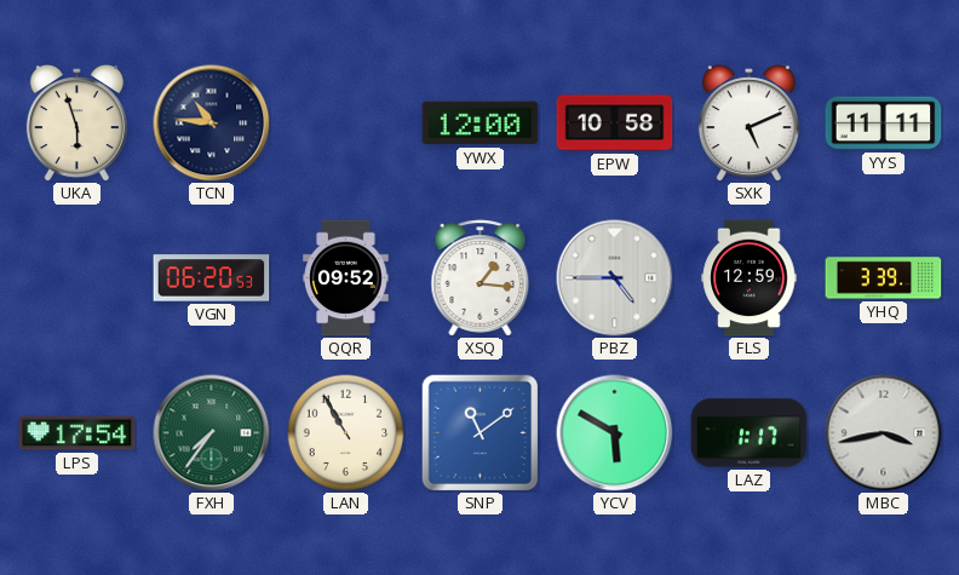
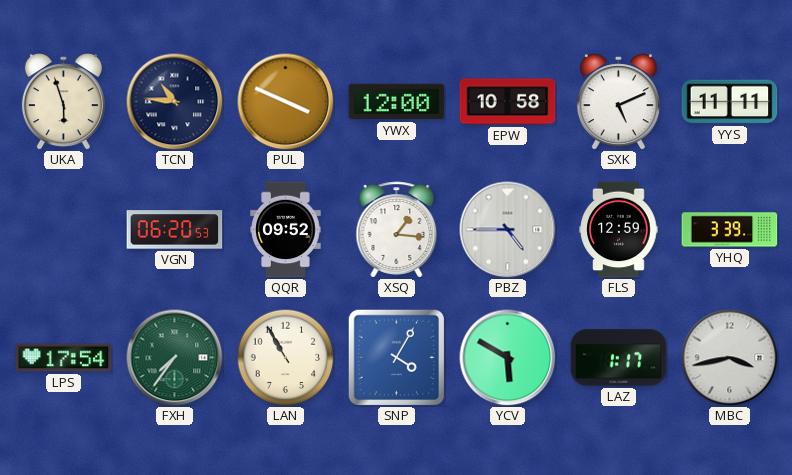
PUL: none -> 3:49
SNP: 11:09 -> 4:05
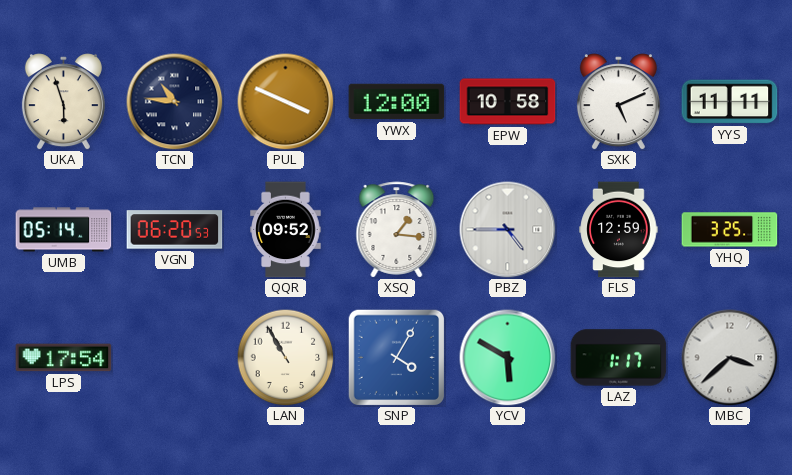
UMB: none -> 05:14
YHQ: 3:39 -> 3:25
FXH: 7:36 -> none
MBC: 3:43 -> 3:38
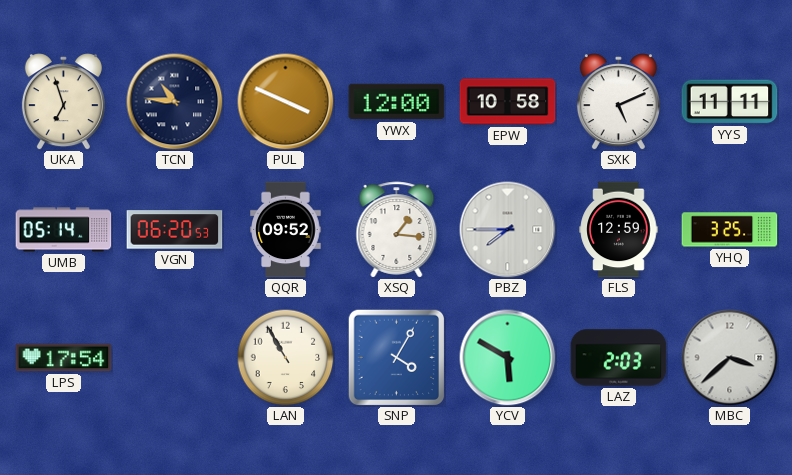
UKA: 5:57 -> 6:57
PBZ: 4:45 -> 7:45
LAZ: 1:17 -> 2:03
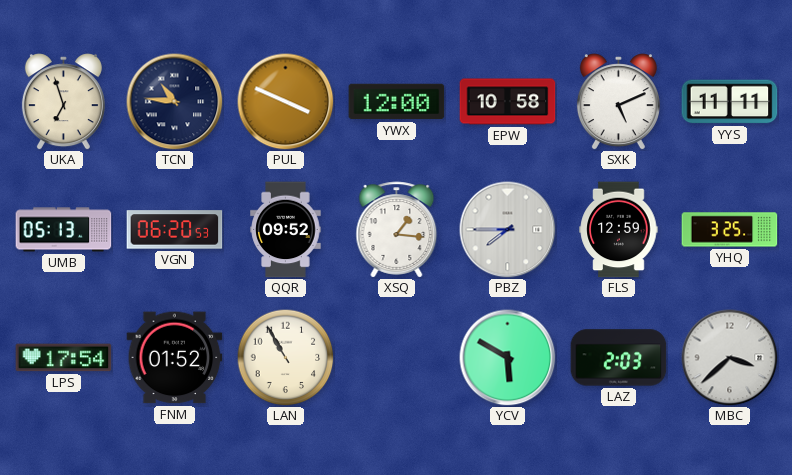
UMB: 05:14 -> 05:13
FNM: none -> 01:52
SNP: 4:05 -> none
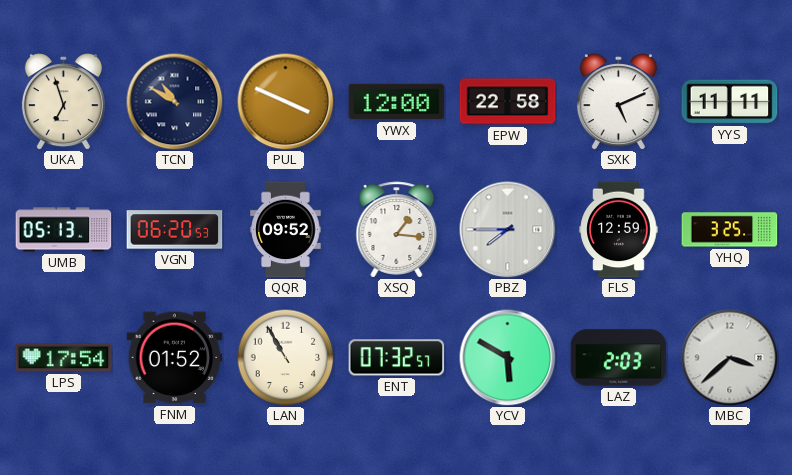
TCN: 10:46 -> 10:50
EPW: 10:58 -> 22:58
ENT: none -> 07:32
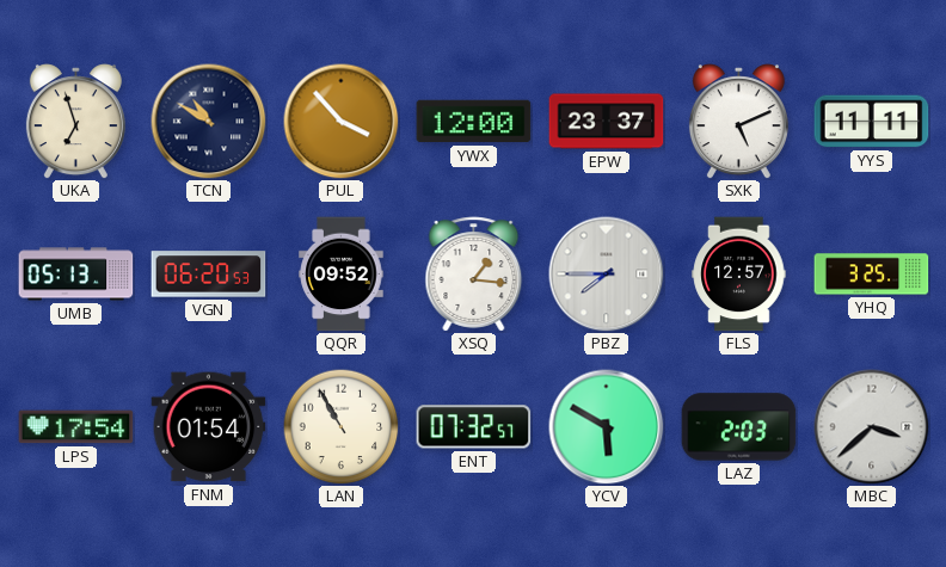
PUL: 3:49 -> 3:53
EPW: 22:58 -> 23:37
FLS: 12:59 -> 12:57
FNM: 01:52 -> 01:54
